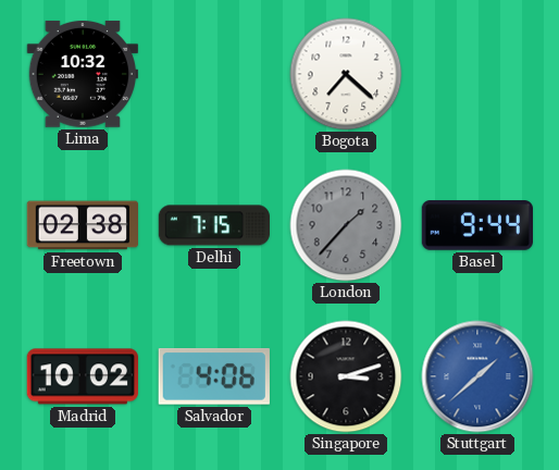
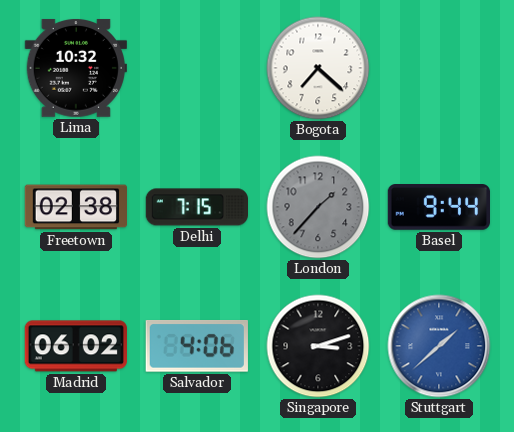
Madrid: 10:02 -> 06:02
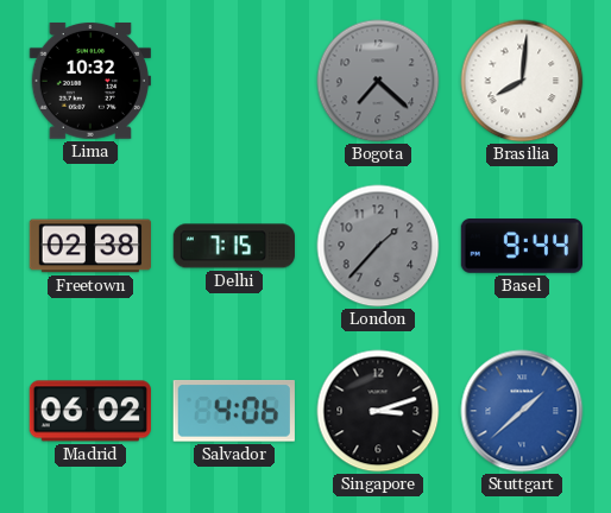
Bogota dial: white -> grey
Brasilia: none -> 8:01
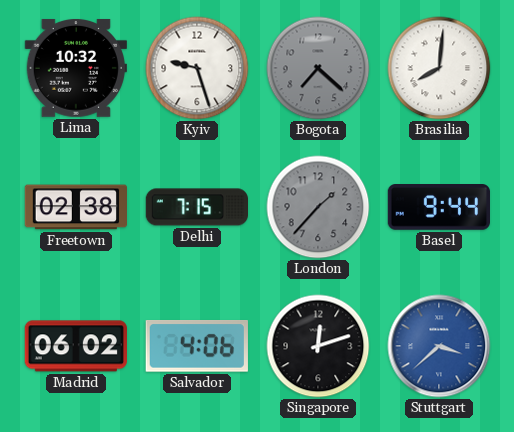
Kyiv: none -> 9:27
Singapore: 3:12 -> 12:12
Stuttgart: 1:38 -> 3:38
